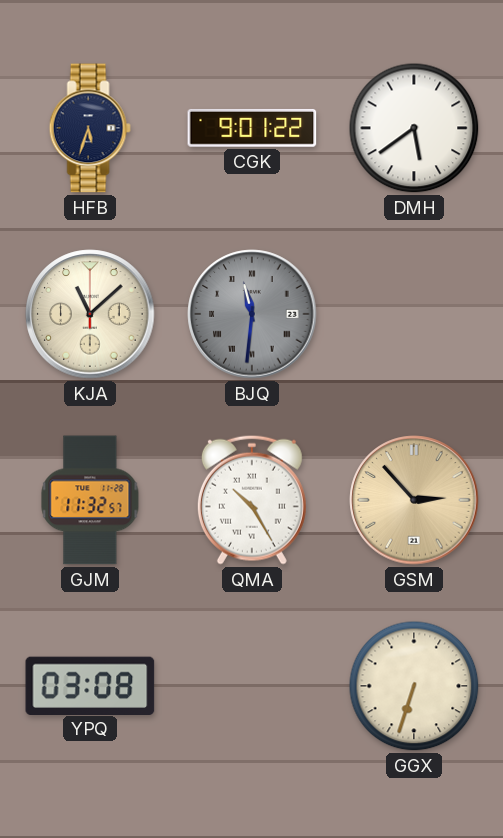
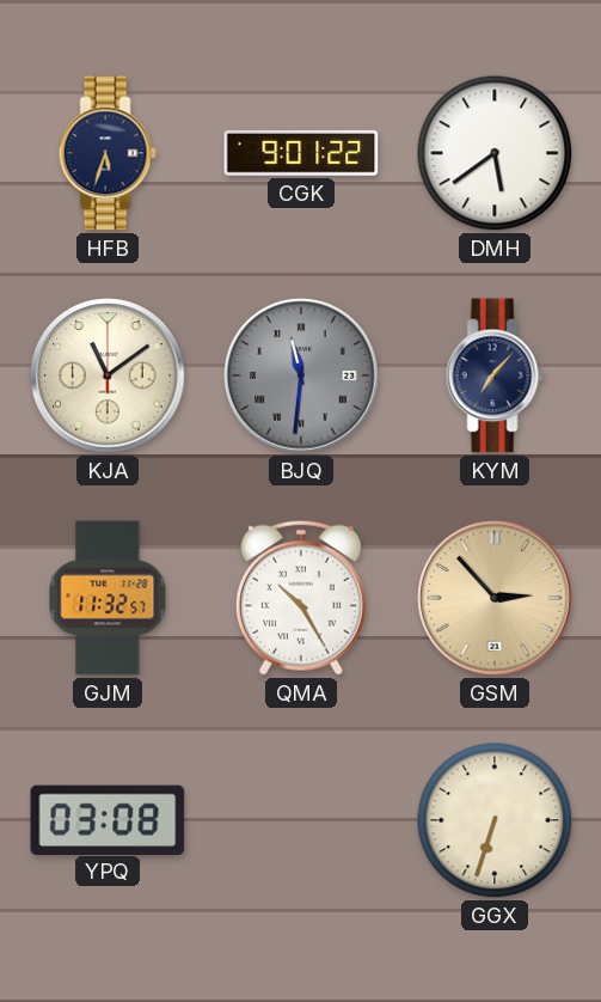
KJA: 11:08 -> 11:09
KYM: none -> 7:07
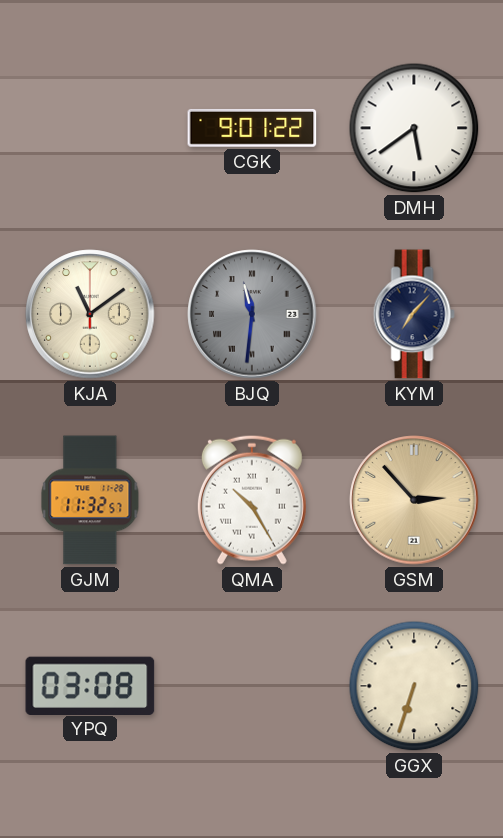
HFB: 5:33 -> none
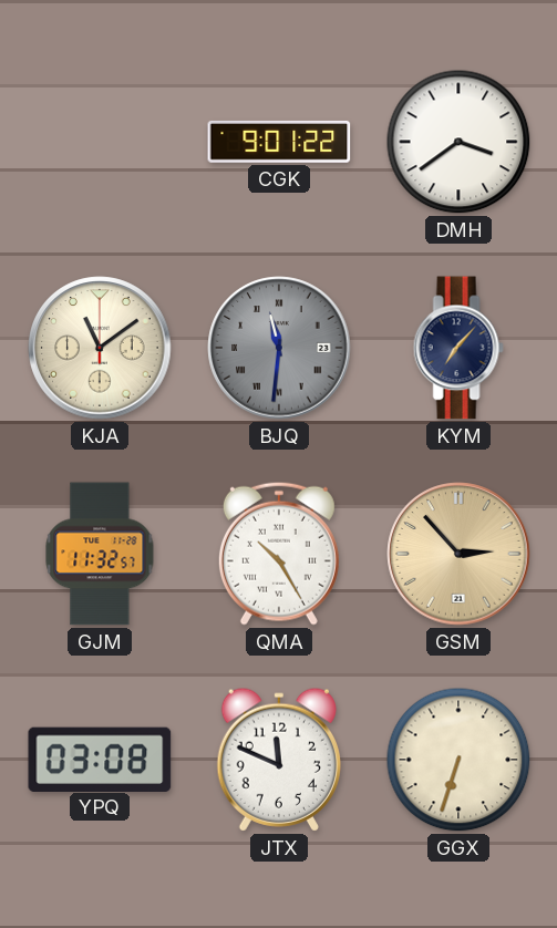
DMH: 5:39 -> 3:39
JTX: none -> 11:49
